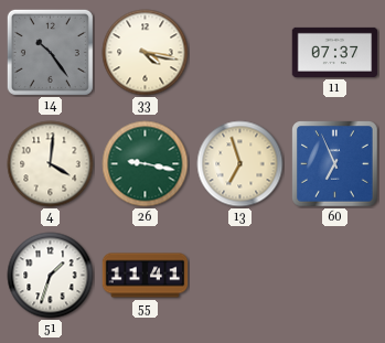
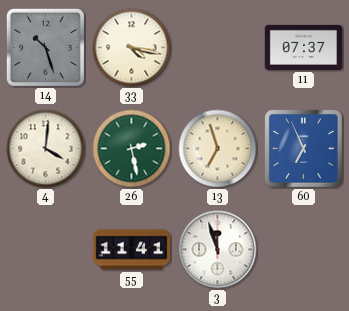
14: 10:24 -> 10:27
26: 9:17 -> 2:28
51: 1:33 -> none
3: none -> 11:57
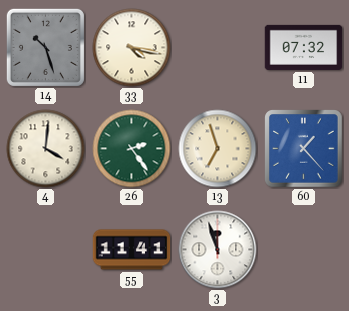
11: 07:37 -> 07:32
26: 2:28 -> 2:24
60: 6:56 -> 1:23
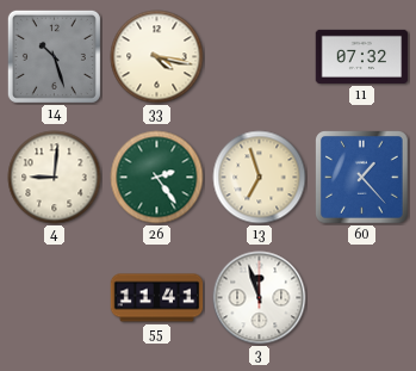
4: 4:01 -> 9:01
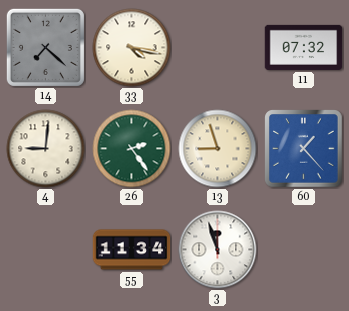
14: 10:27 -> 7:22
13: 6:57 -> 8:57
55: 11:41 -> 11:34
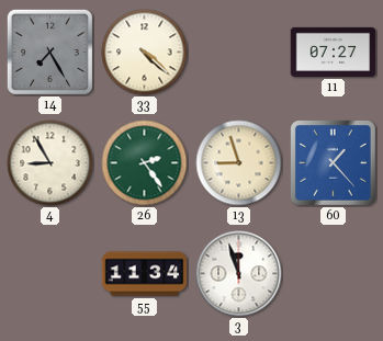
14: 7:22 -> 7:25
33: 4:17 -> 4:22
11: 07:32 -> 07:27
4: 9:01 -> 8:55
